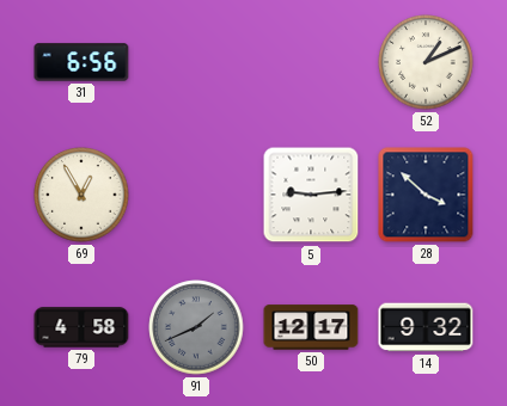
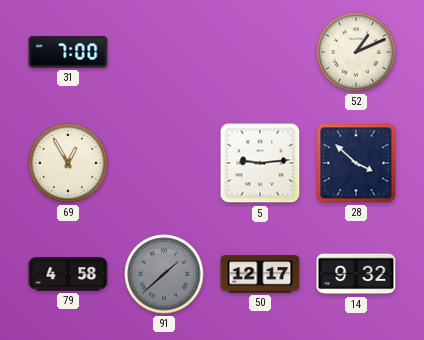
31: 6:56 -> 7:00
91: 1:41 -> 1:38
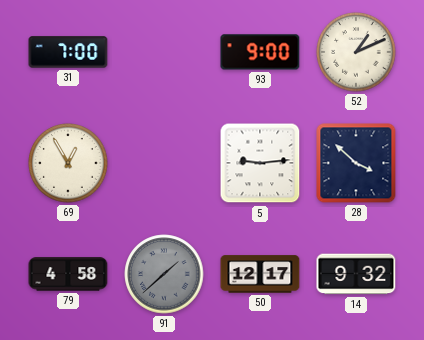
93: none -> 9:00
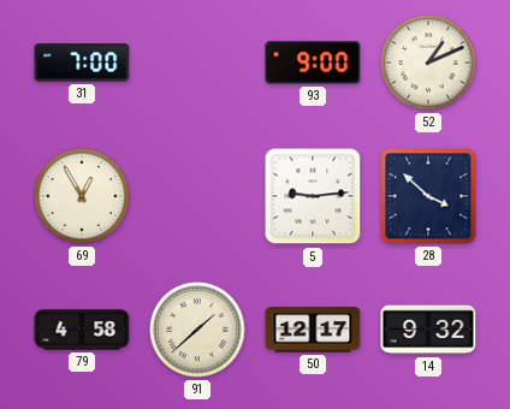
91 dial: grey -> cream
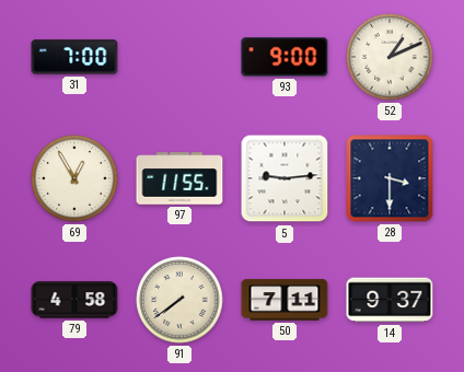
97: none -> 11:55
28: 3:52 -> 3:30
91: 1:38 -> 7:39
50: 12:17 -> 7:11
14: 9:32 -> 9:37
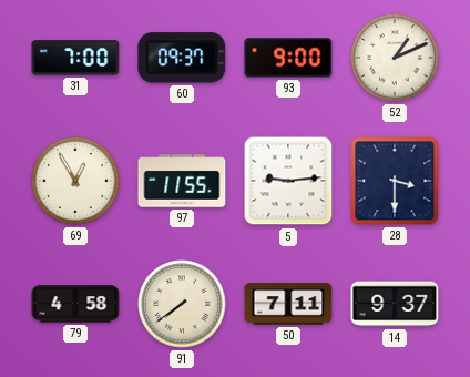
60: none -> 09:37
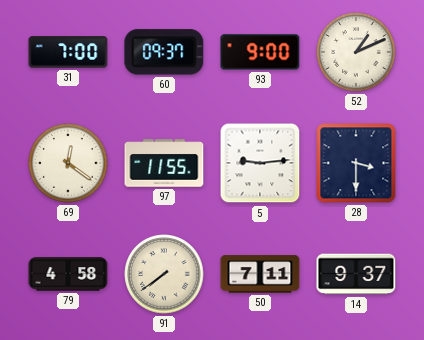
69: 12:55 -> 12:21
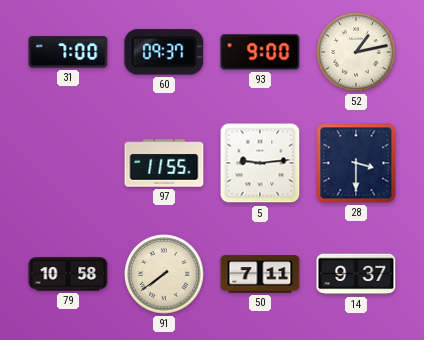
52: 1:11 -> 1:13
69: 12:21 -> none
79: 4:58 -> 10:58
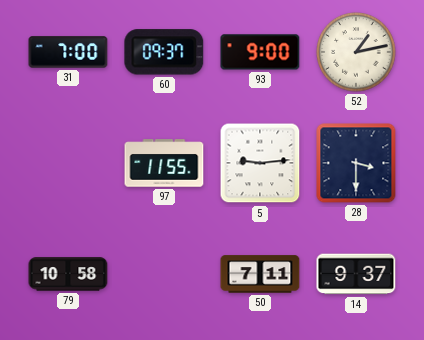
91: 7:39 -> none
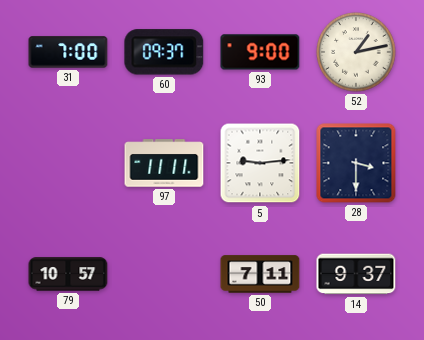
97: 11:55 -> 11:11
79: 10:58 -> 10:57
